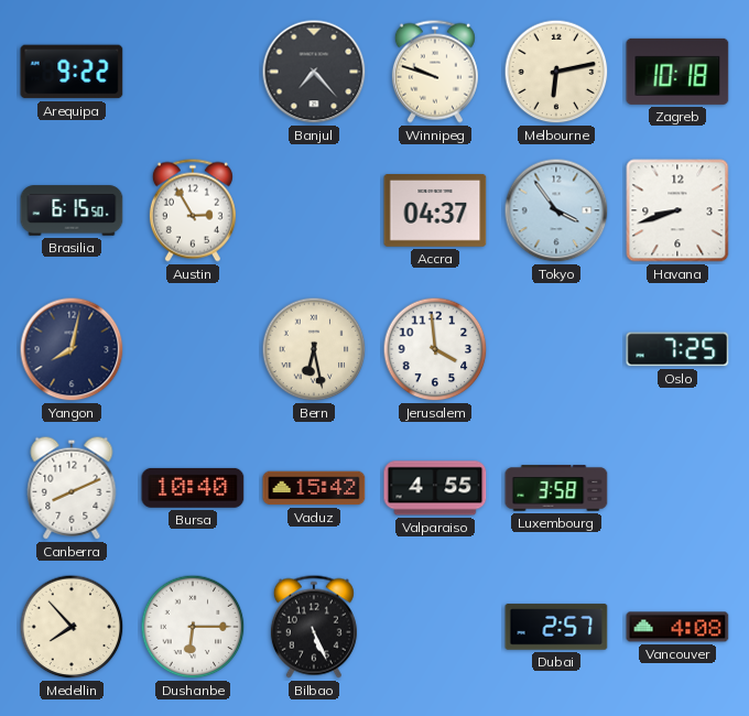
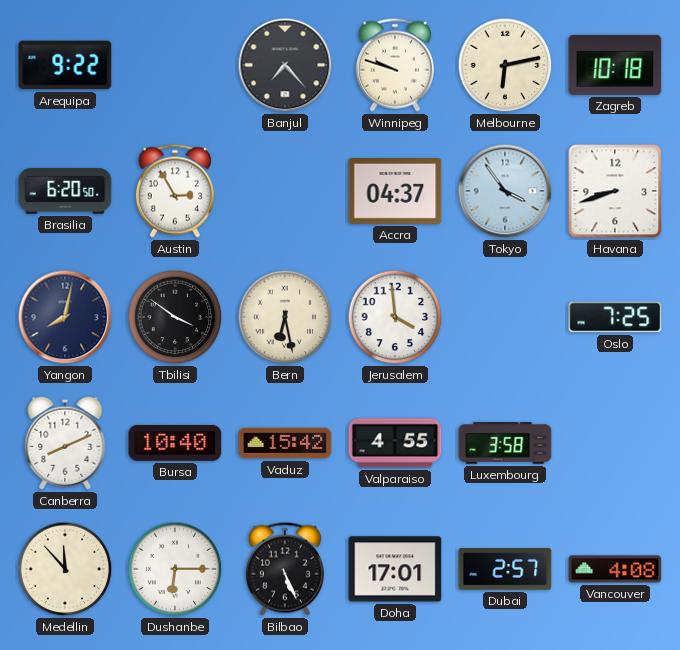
Brasilia: 6:15 -> 6:20
Tbilisi: none -> 3:51
Medellin: 7:53 -> 11:53
Doha: none -> 17:01
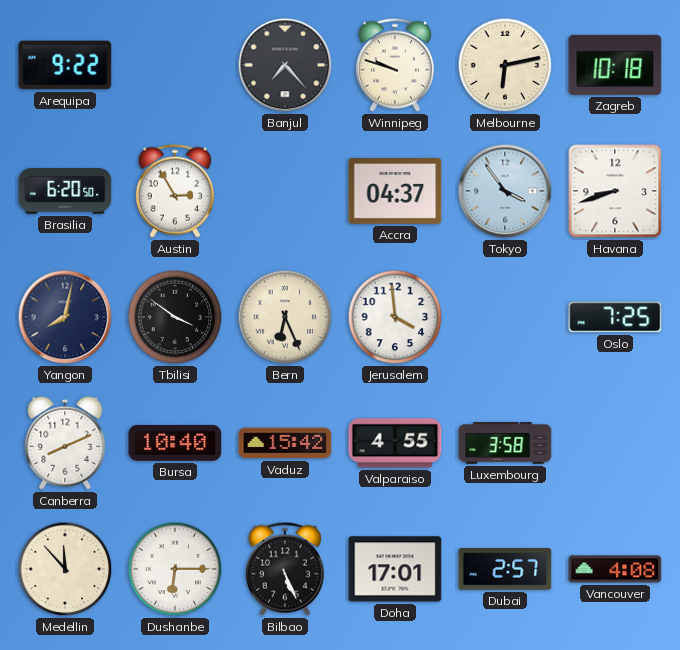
Bern: 6:28 -> 6:26
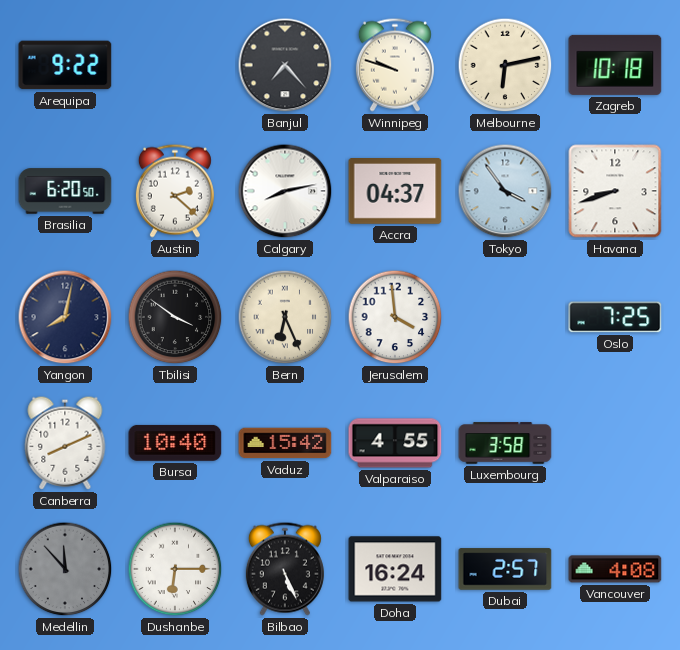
Austin: 2:55 -> 2:22
Calgary: none -> 8:13
Medellin dial: cream -> grey
Doha: 17:01 -> 16:24
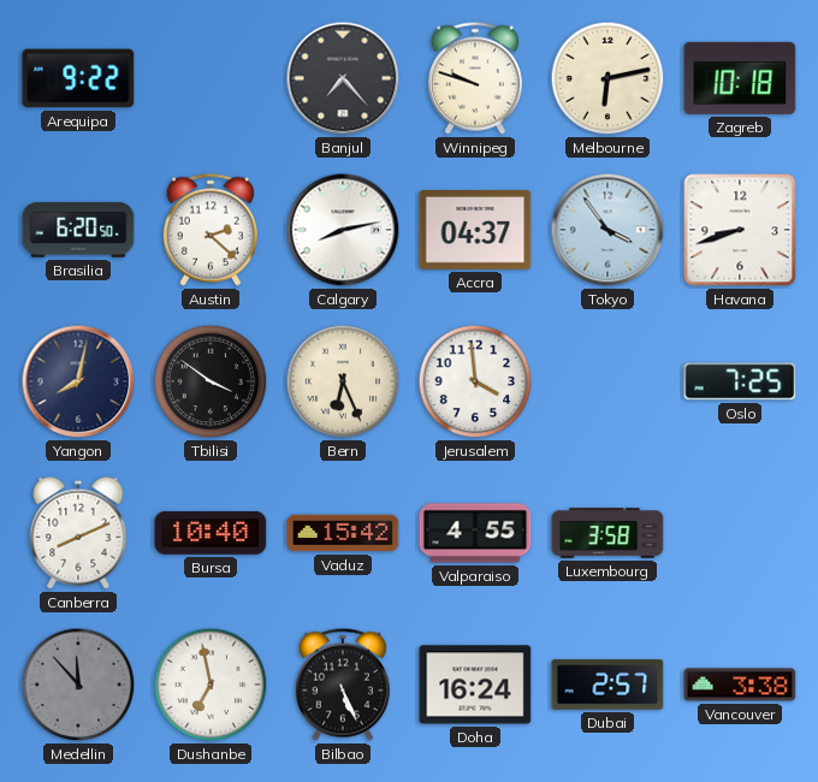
Dushanbe: 6:15 -> 6:58
Vancouver: 4:08 -> 3:38
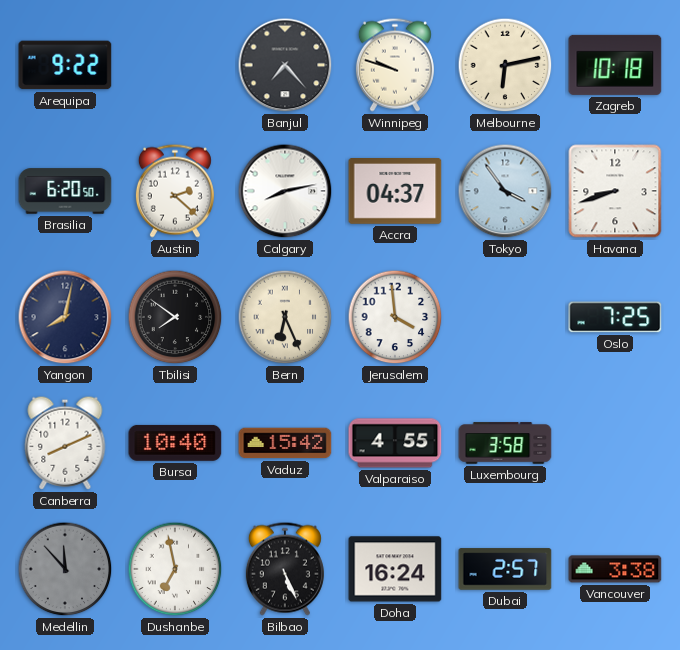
Tbilisi: 3:51 -> 7:51
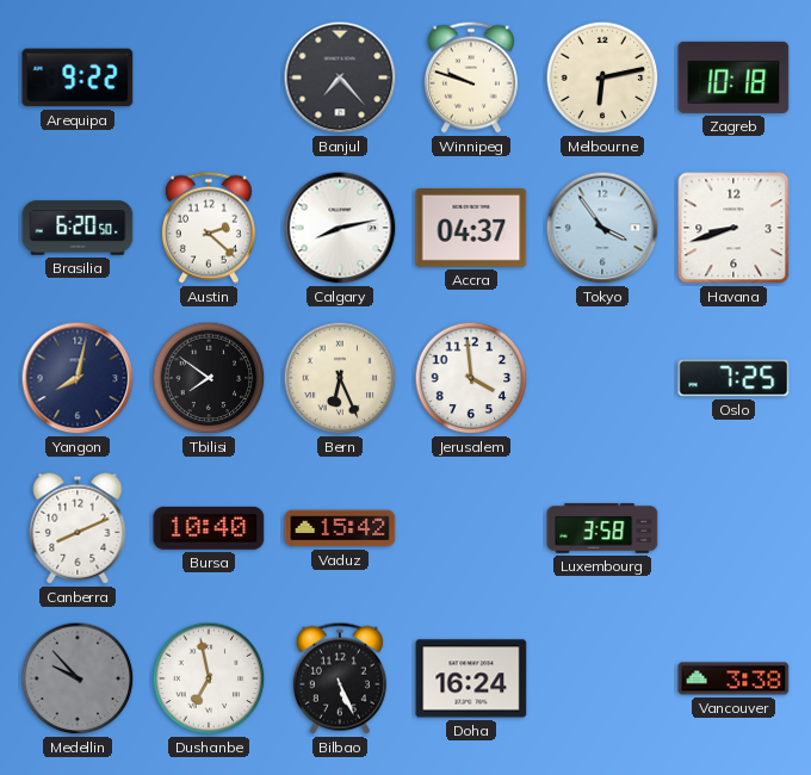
Valparaiso: 4:55 -> none
Medellin: 11:53 -> 9:53
Dubai: 2:57 -> none
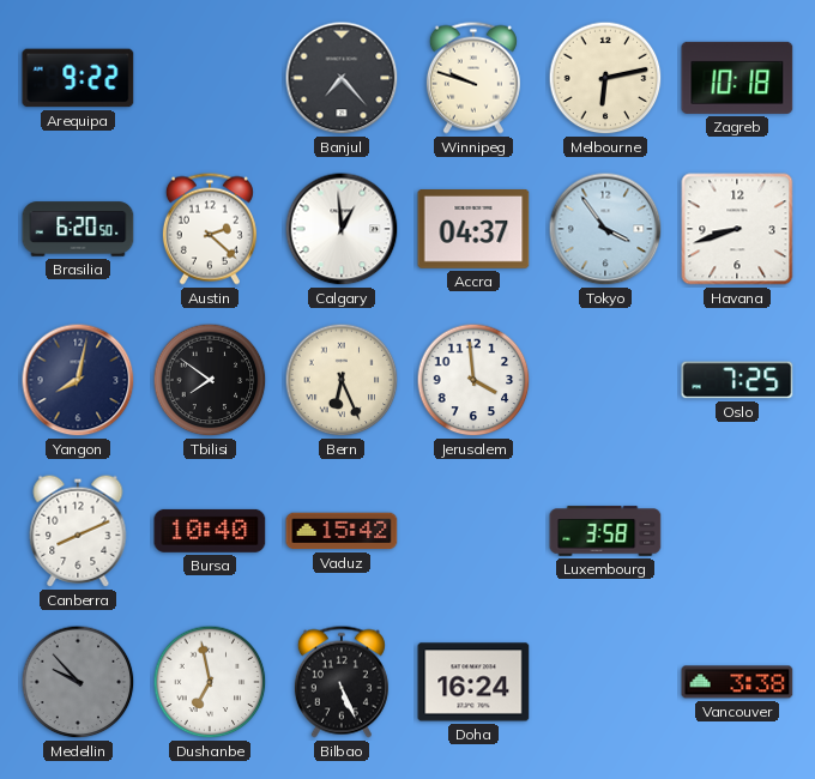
Calgary: 8:13 -> 12:59
